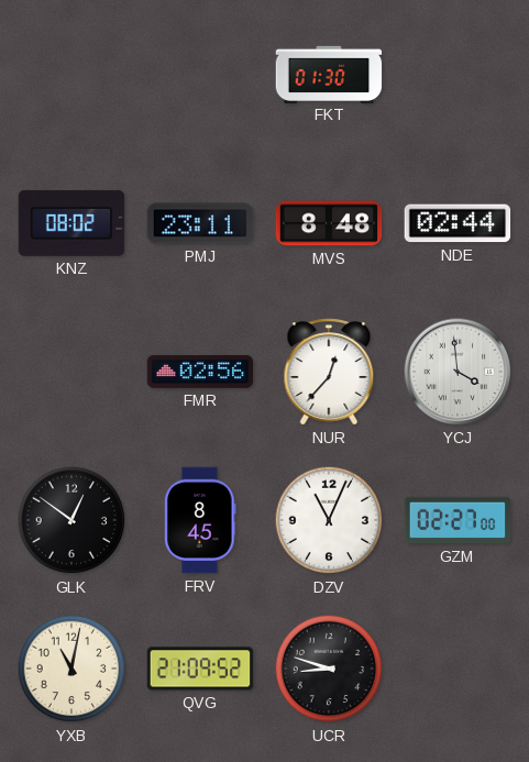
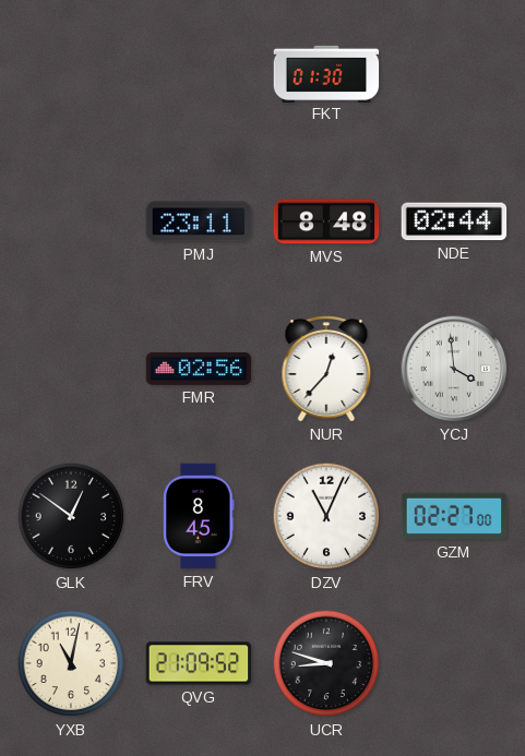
KNZ: 08:02 -> none
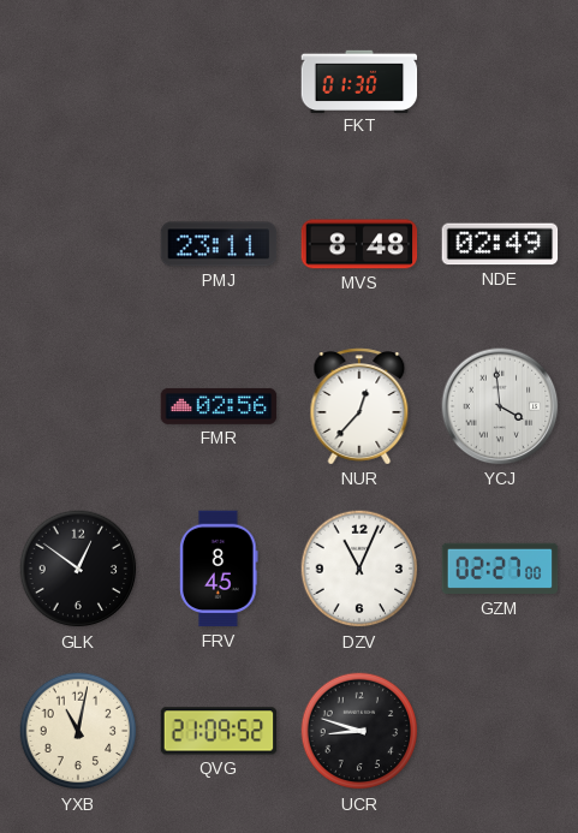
NDE: 02:44 -> 02:49
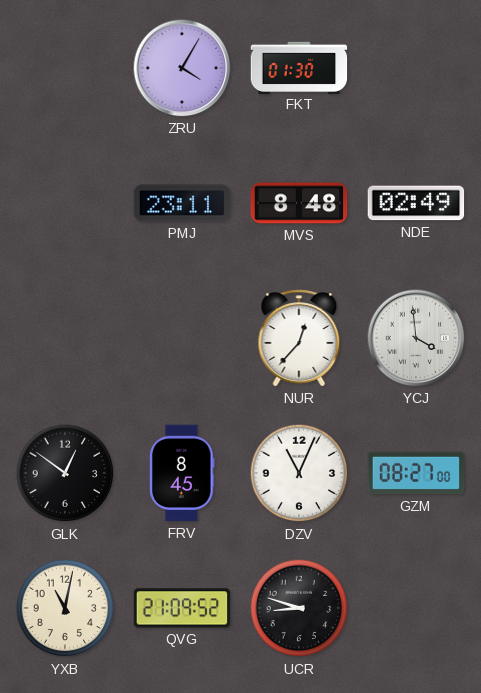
ZRU: none -> 4:05
FMR: 02:56 -> none
GZM: 02:27 -> 08:27
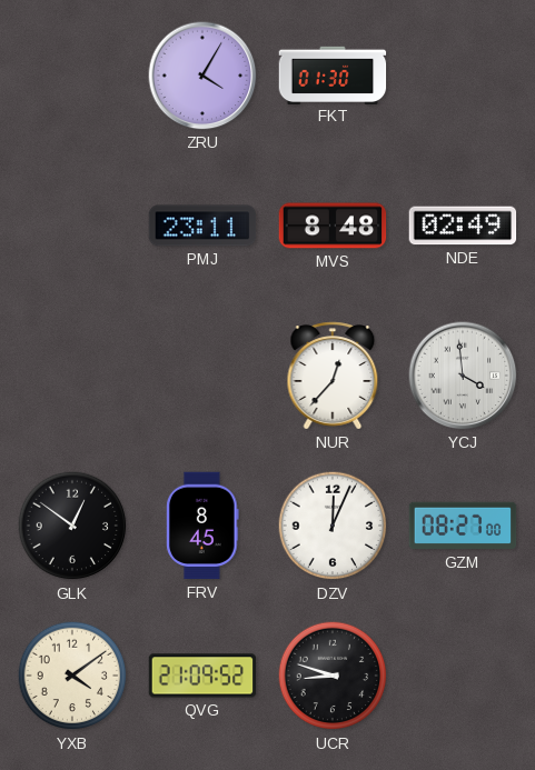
DZV: 11:04 -> 12:04
YXB: 11:02 -> 4:09
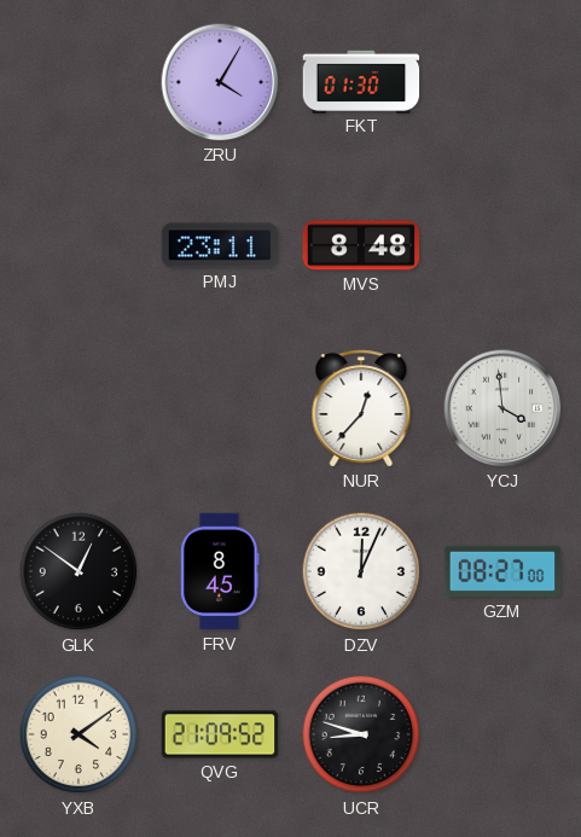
NDE: 02:49 -> none
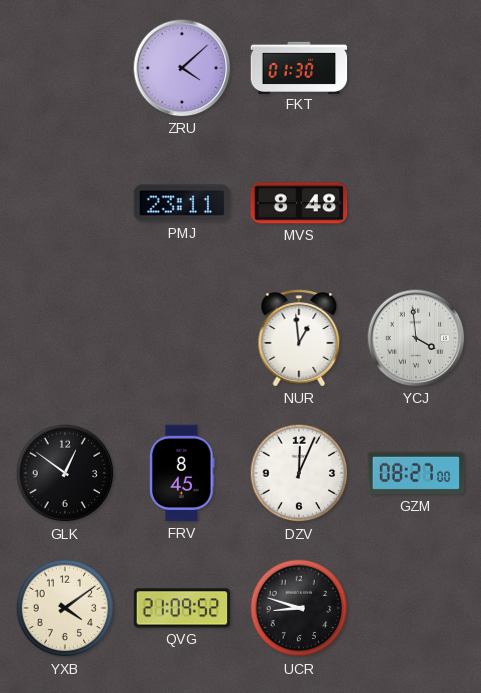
ZRU: 4:05 -> 4:08
NUR: 12:37 -> 12:59
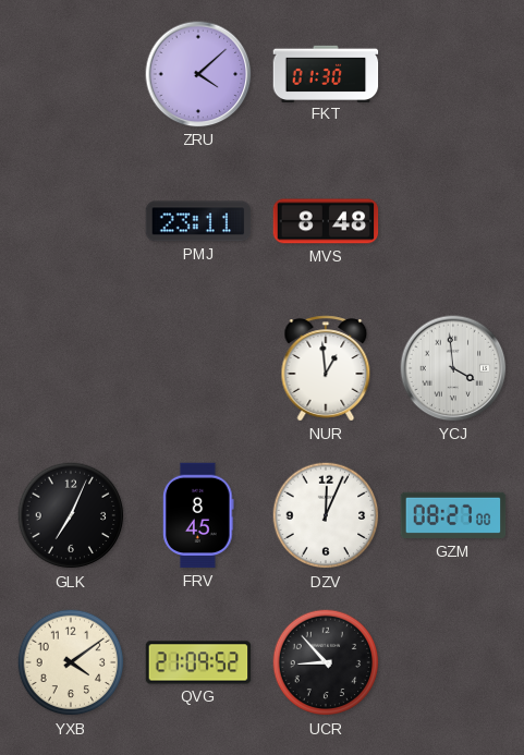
GLK: 12:51 -> 7:04
UCR: 8:48 -> 8:53
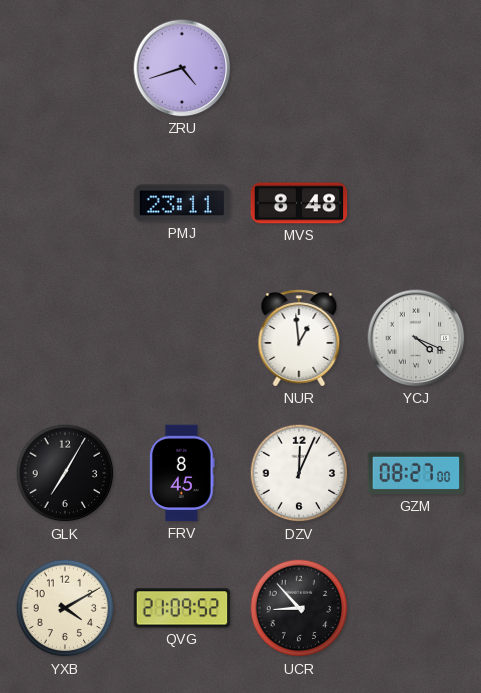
ZRU: 4:08 -> 4:42
FKT: 01:30 -> none
YCJ: 3:59 -> 4:19
GLK: 7:04 -> 7:05
YXB: 4:09 -> 4:10
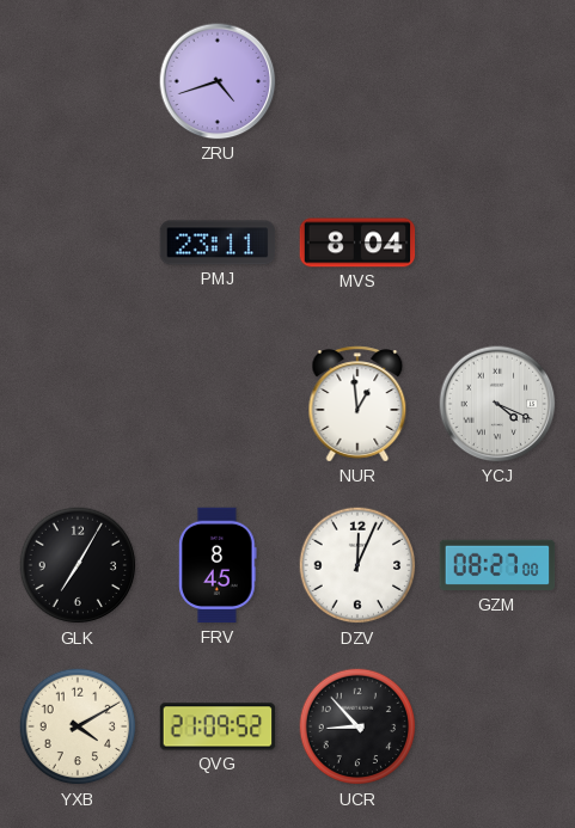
MVS: 8:48 -> 8:04
